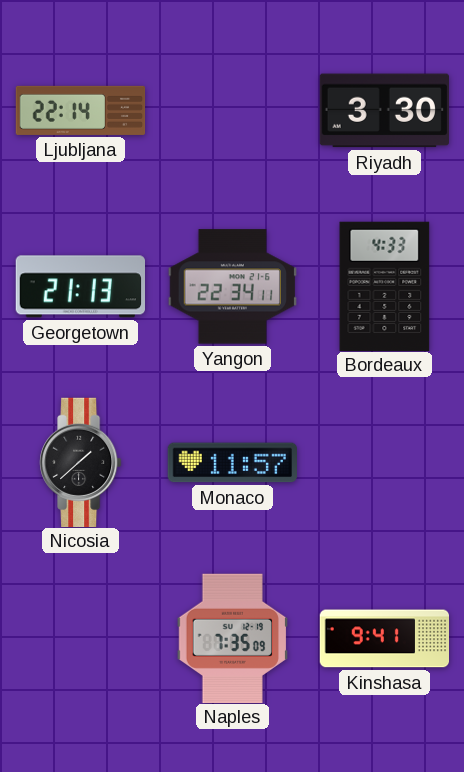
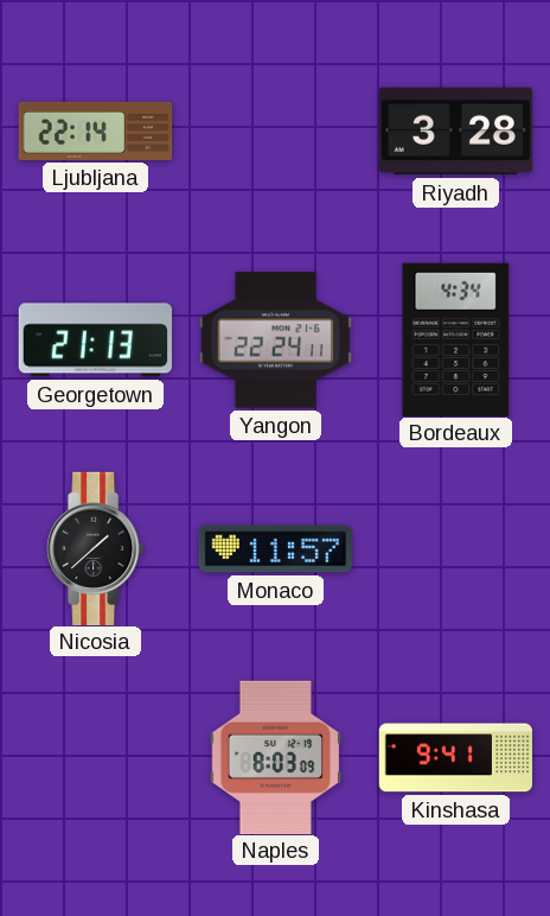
Riyadh: 3:30 -> 3:28
Yangon: 22:34 -> 22:24
Bordeaux: 4:33 -> 4:34
Naples: 7:35 -> 8:03
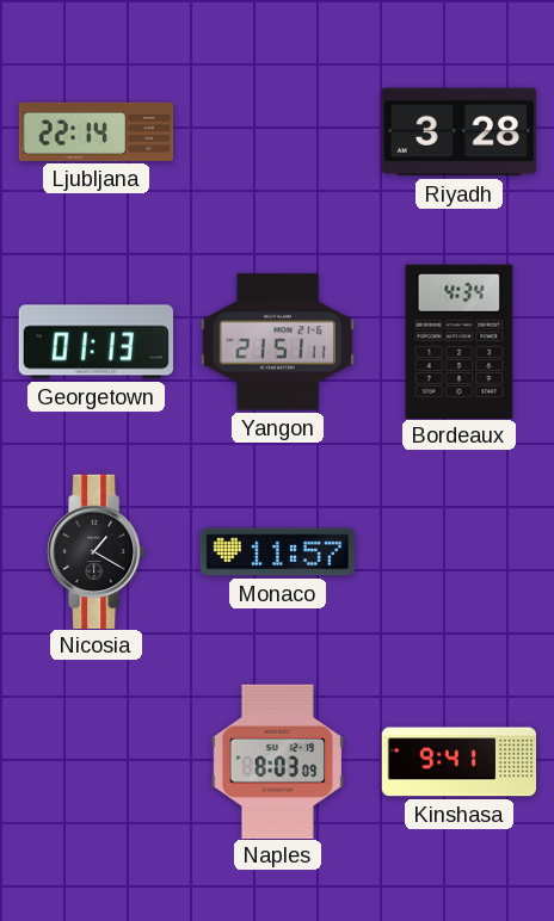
Georgetown: 21:13 -> 01:13
Yangon: 22:24 -> 21:51
Nicosia: 1:38 -> 1:20
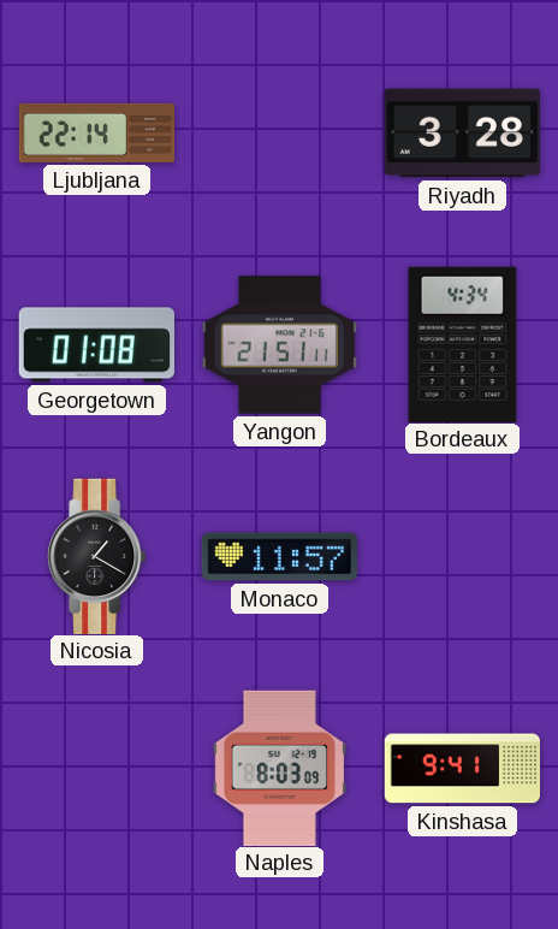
Georgetown: 01:13 -> 01:08
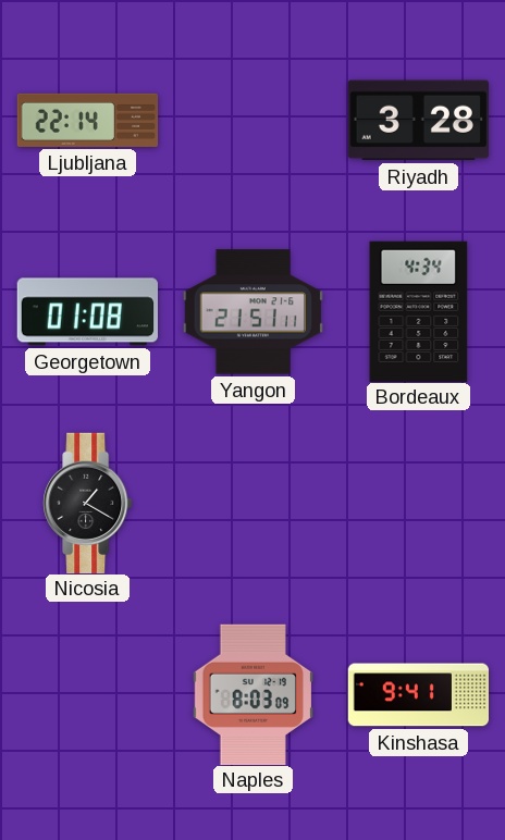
Monaco: 11:57 -> none
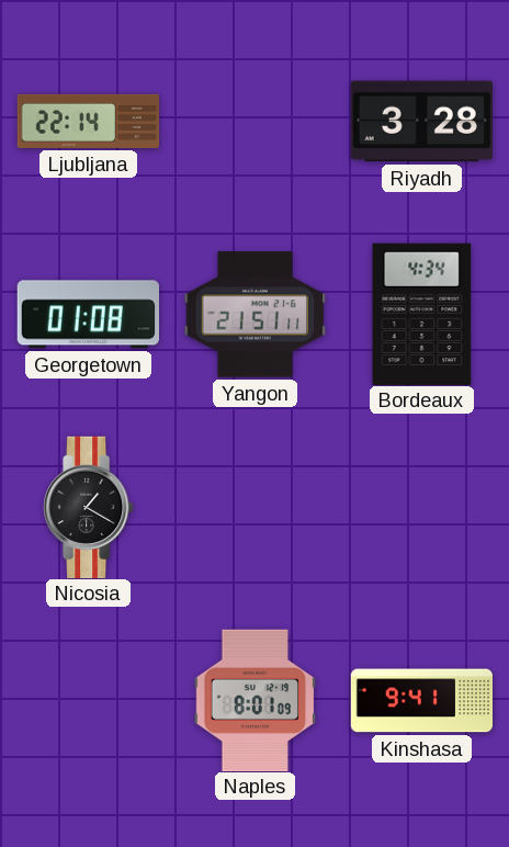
Naples: 8:03 -> 8:01
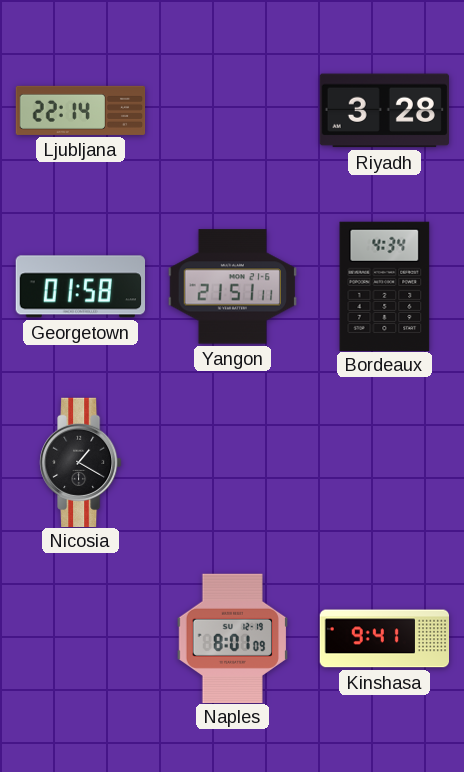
Georgetown: 01:08 -> 01:58
